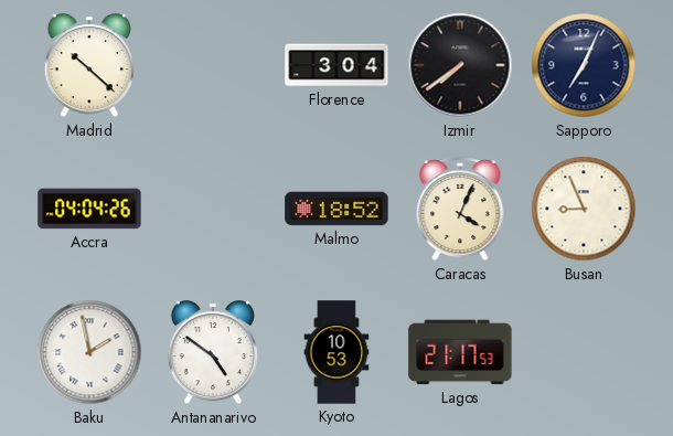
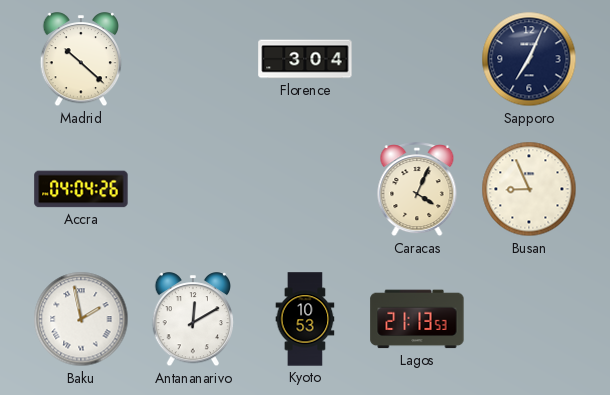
Izmir: 7:39 -> none
Malmo: 18:52 -> none
Antananarivo: 4:51 -> 12:10
Lagos: 21:17 -> 21:13
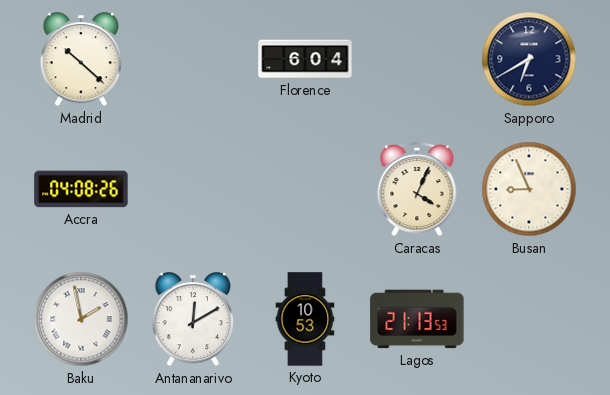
Florence: 3:04 -> 6:04
Sapporo: 7:04 -> 6:40
Accra: 04:04 -> 04:08
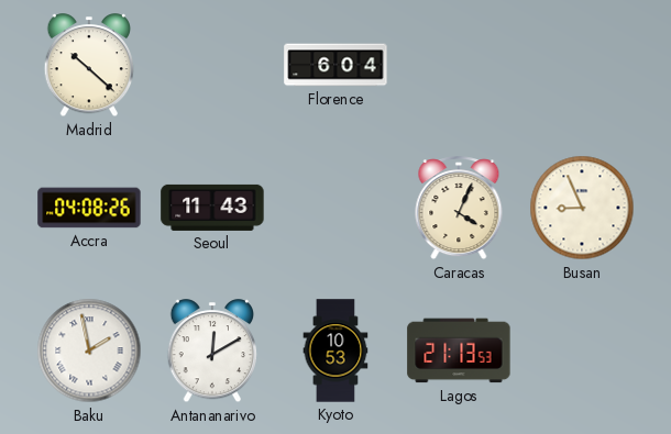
Sapporo: 6:40 -> none
Seoul: none -> 11:43
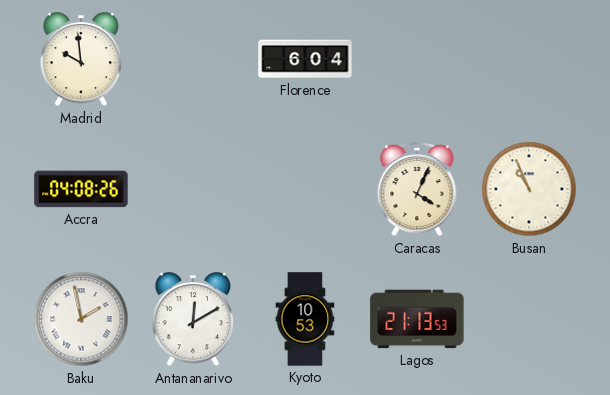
Madrid: 10:22 -> 9:59
Seoul: 11:43 -> none
Busan: 8:56 -> 10:56
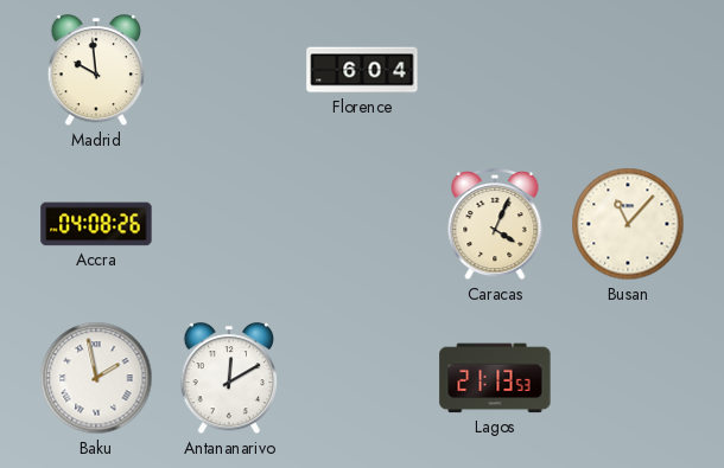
Busan: 10:56 -> 11:07
Kyoto: 10:53 -> none
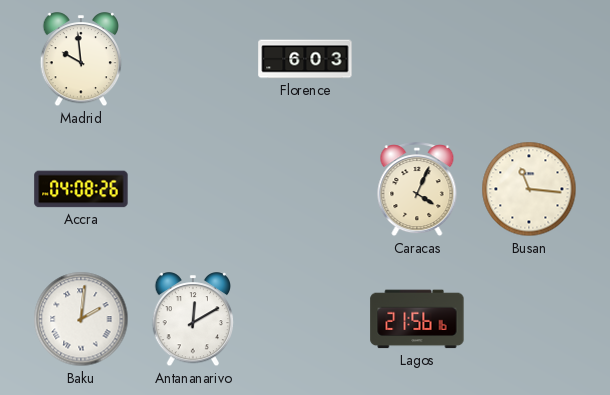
Florence: 6:04 -> 6:03
Busan: 11:07 -> 11:16
Baku: 1:58 -> 2:01
Lagos: 21:13 -> 21:56
